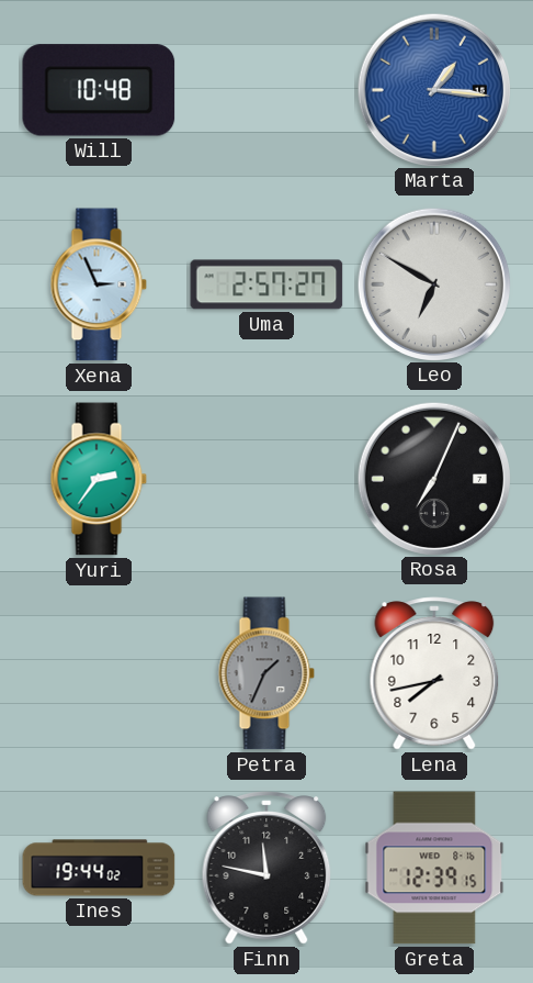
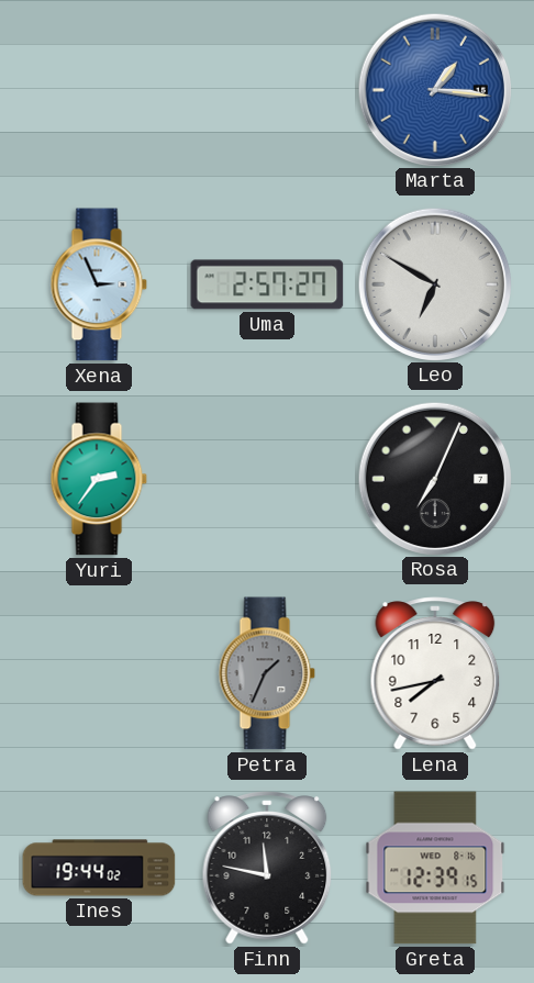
Will: 10:48 -> none
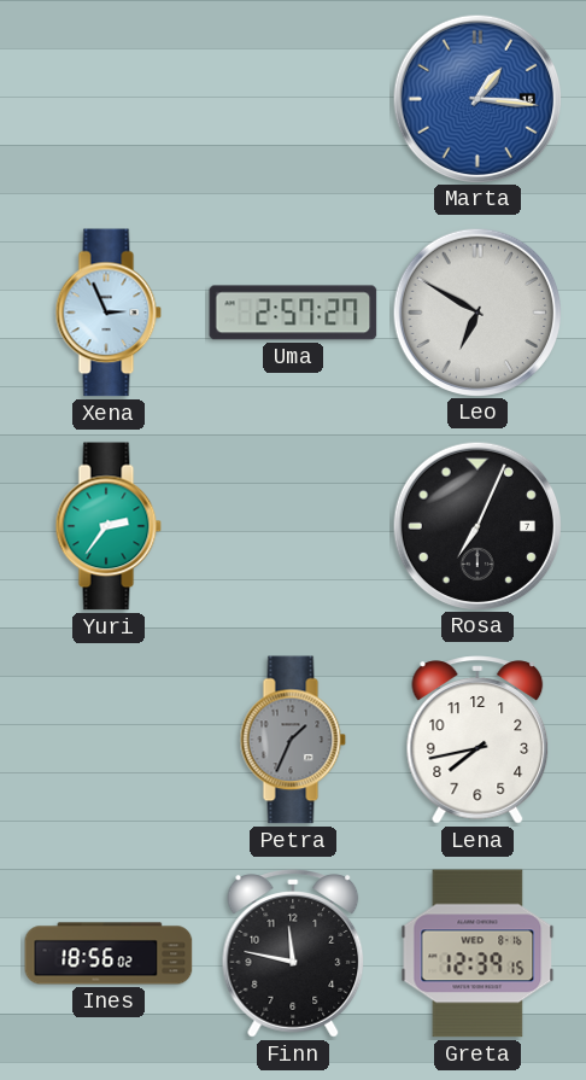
Ines: 19:44 -> 18:56
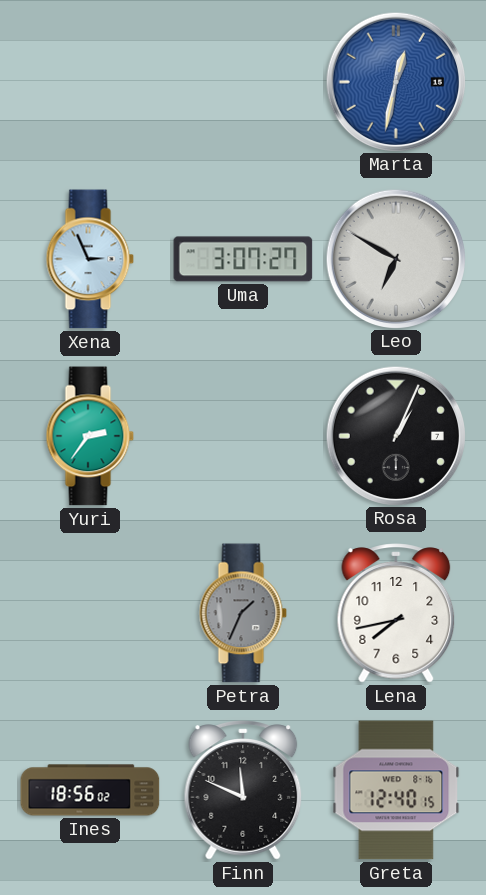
Marta: 1:16 -> 12:32
Uma: 2:57 -> 3:07
Rosa: 7:04 -> 1:04
Finn: 11:47 -> 11:49
Greta: 12:39 -> 12:40
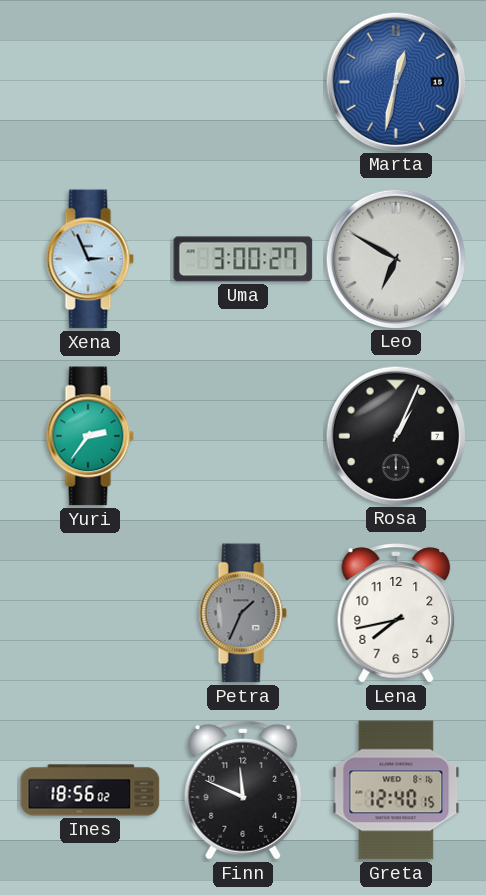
Uma: 3:07 -> 3:00
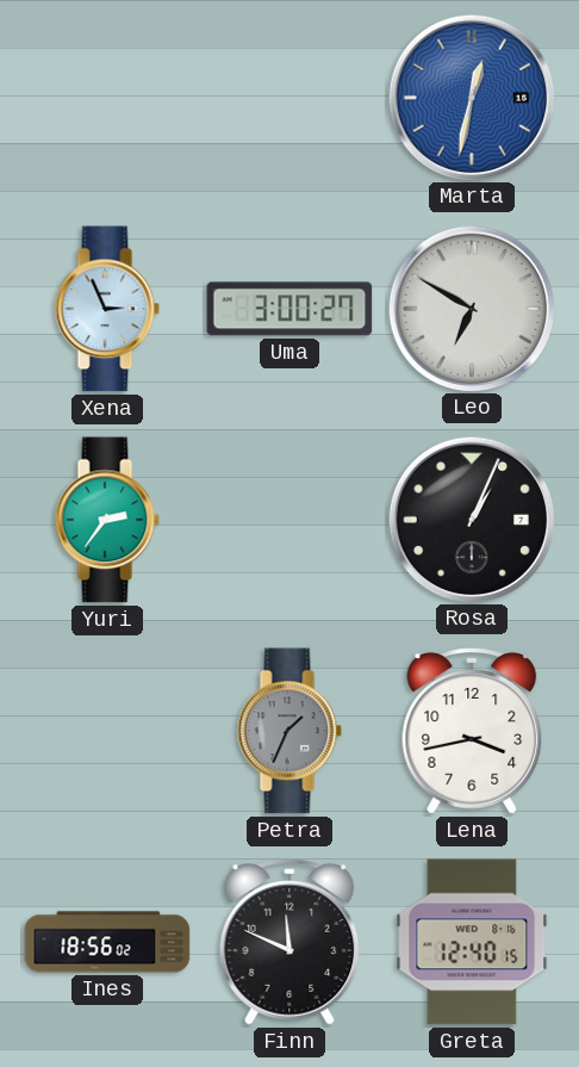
Lena: 7:43 -> 3:43
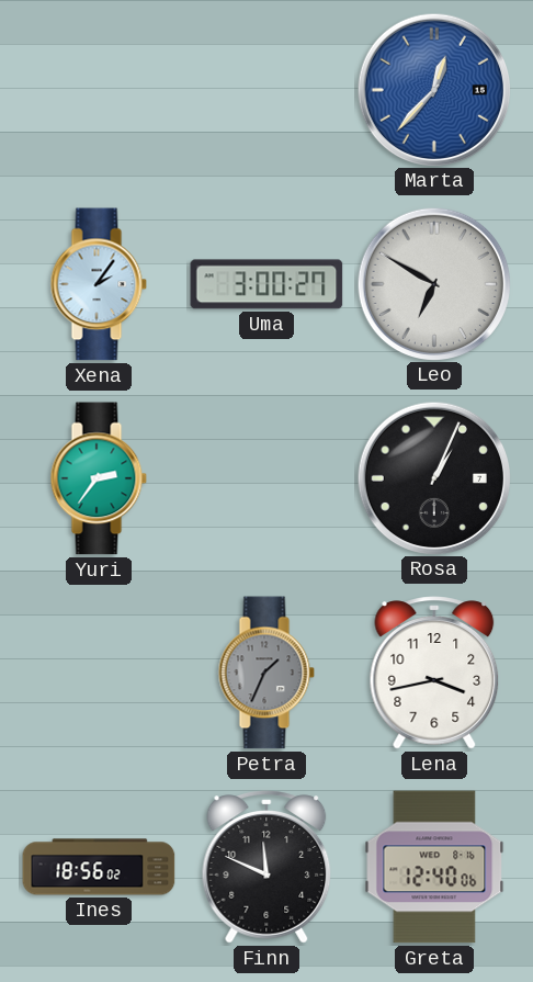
Marta: 12:32 -> 12:37
Xena: 2:56 -> 2:06
Greta: 12:40:15 -> 12:40:06
